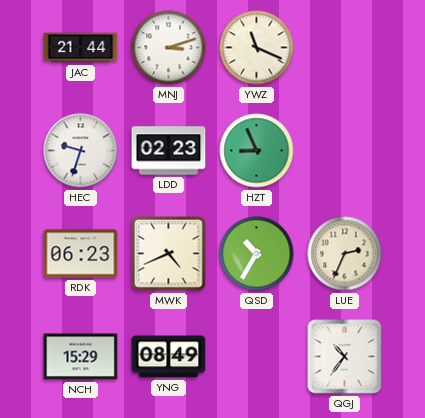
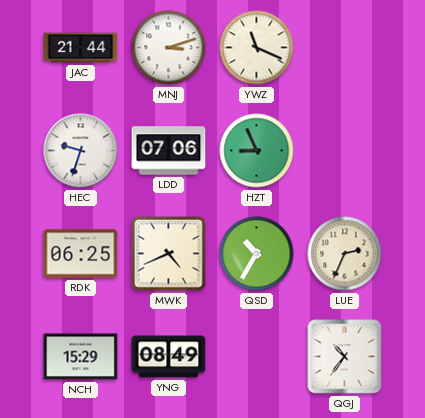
LDD: 02:23 -> 07:06
RDK: 06:23 -> 06:25
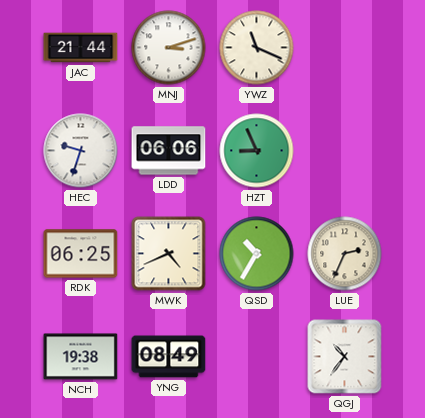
LDD: 07:06 -> 06:06
NCH: 15:29 -> 19:38
